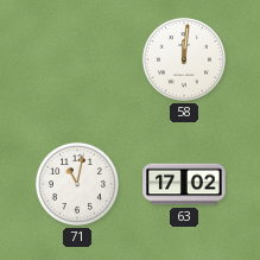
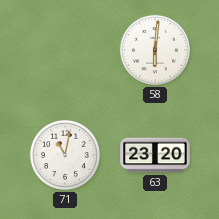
58: 12:01 -> 6:01
63: 17:02 -> 23:20
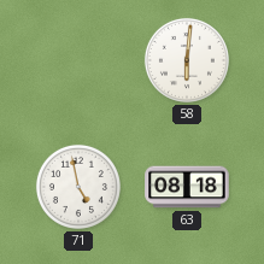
71: 11:02 -> 4:58
63: 23:20 -> 08:18
